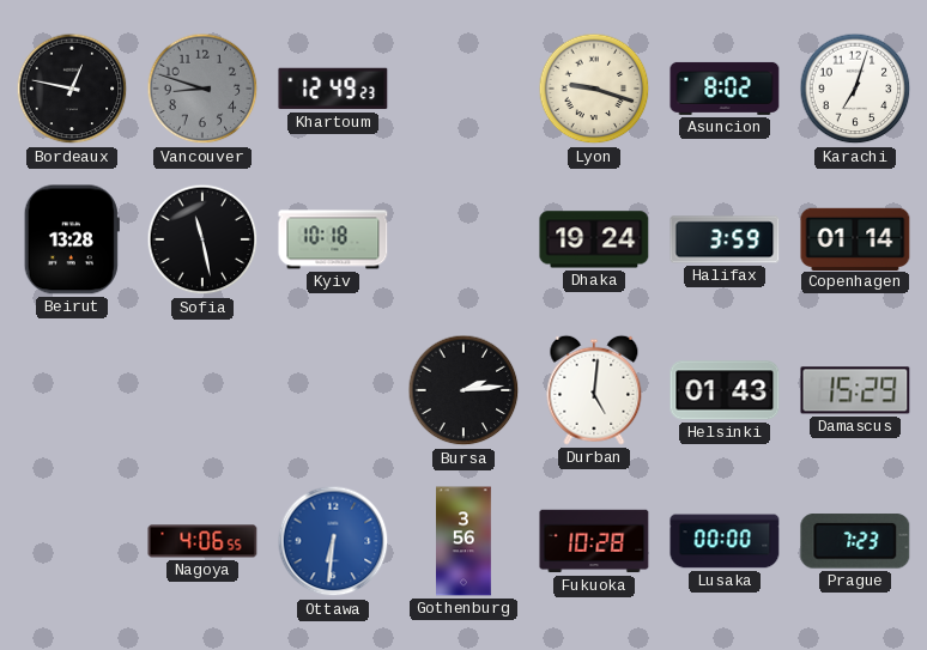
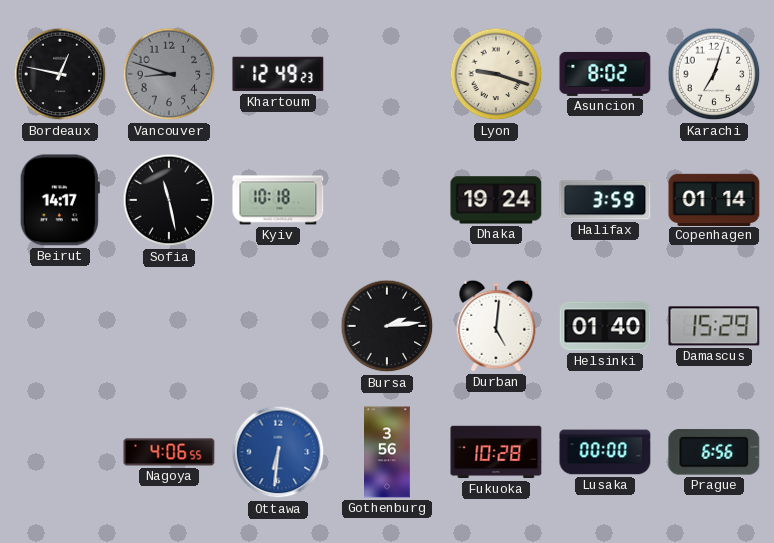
Beirut: 13:28 -> 14:17
Helsinki: 01:43 -> 01:40
Prague: 7:23 -> 6:56
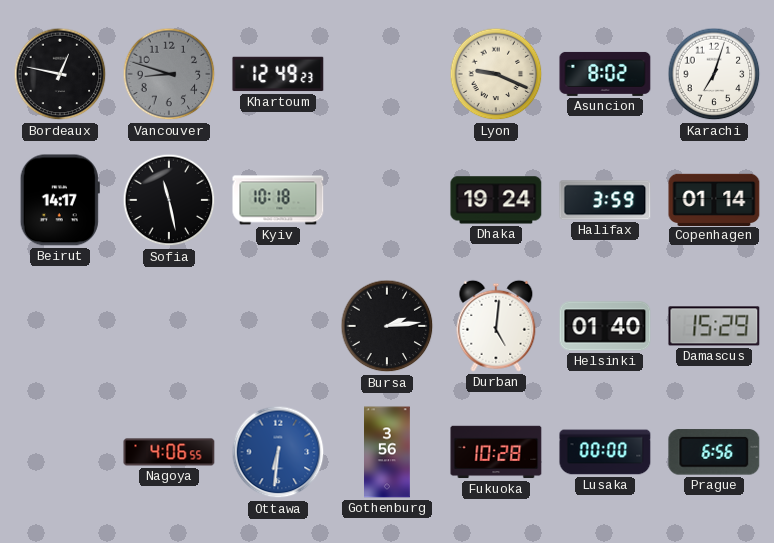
Lyon: 9:18 -> 9:19
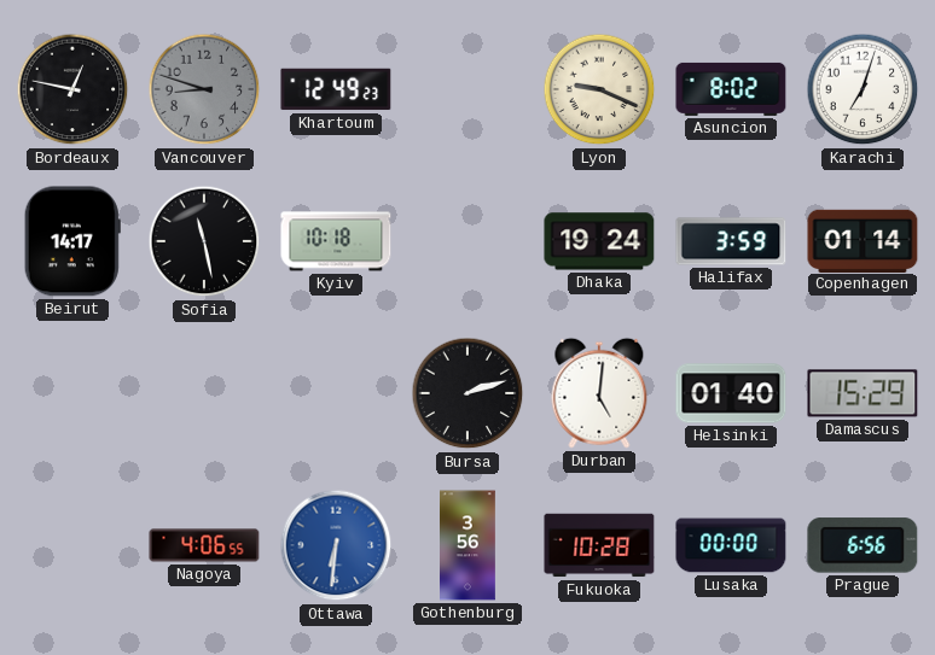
Bursa: 2:14 -> 2:12
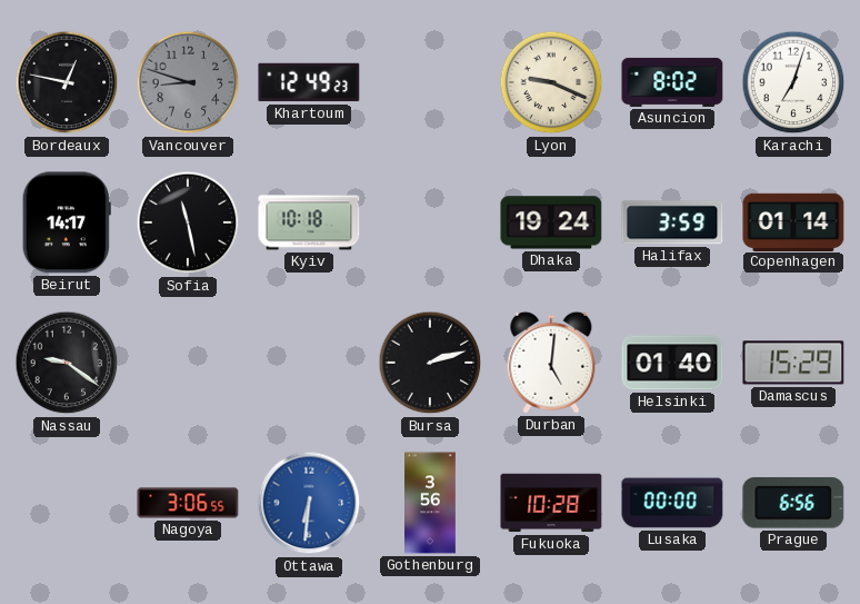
Nassau: none -> 9:21
Nagoya: 4:06 -> 3:06
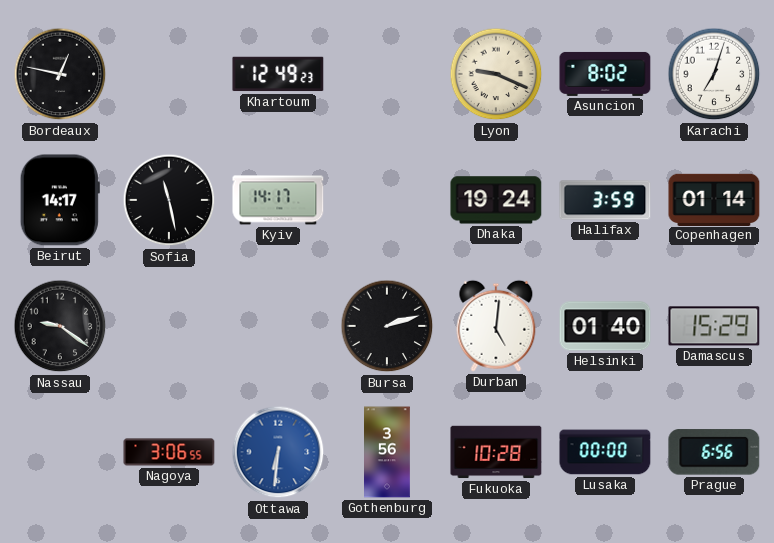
Vancouver: 8:48 -> none
Kyiv: 10:18 -> 14:17
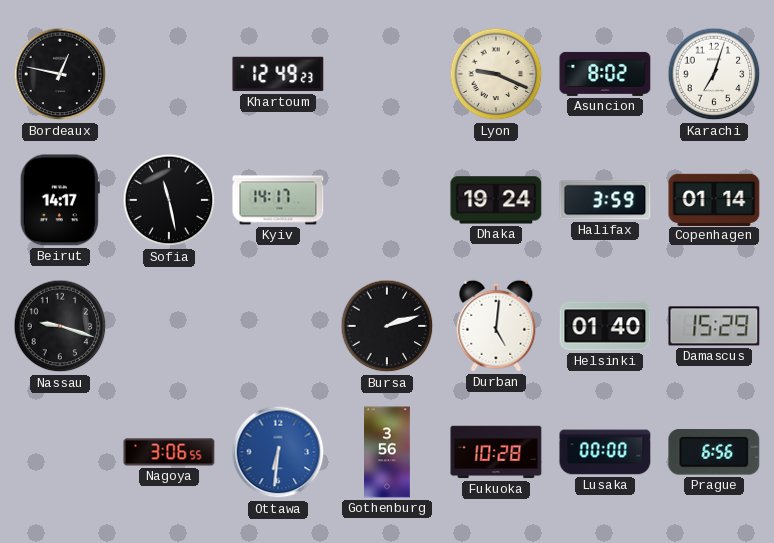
Nassau: 9:21 -> 9:18
